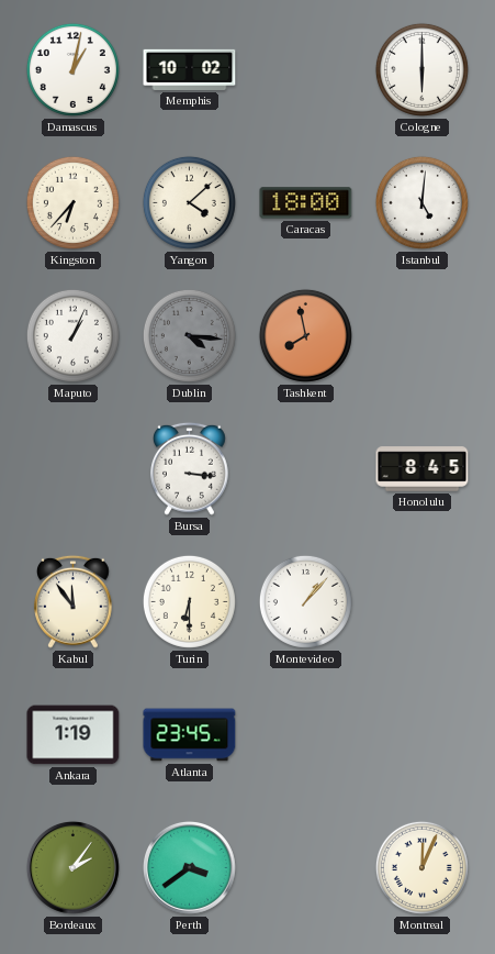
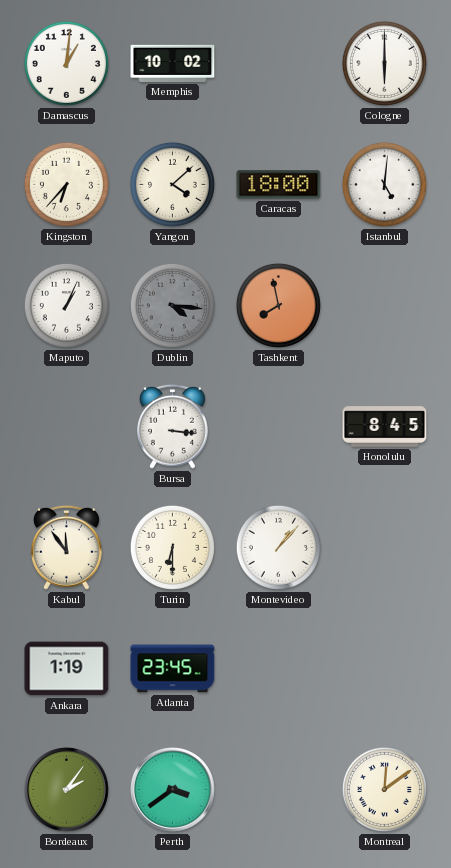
Damascus: 1:02 -> 1:01
Montreal: 12:04 -> 12:09
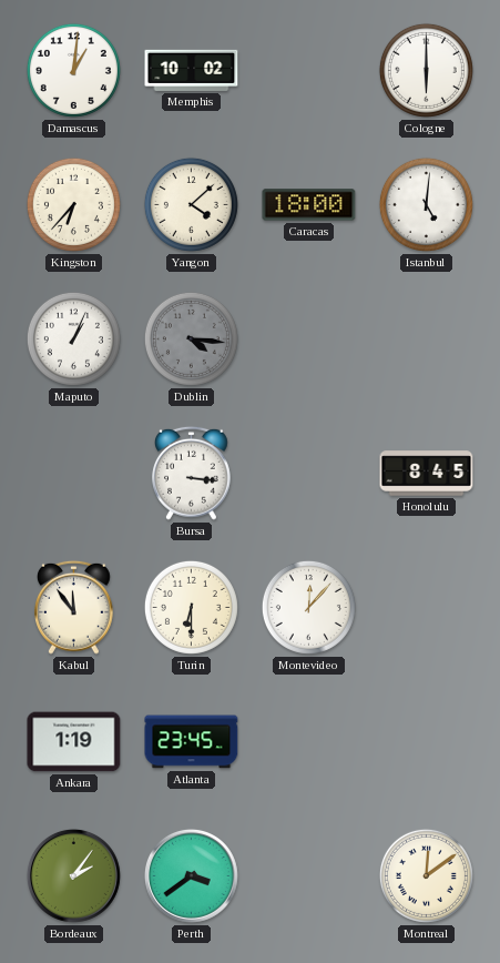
Tashkent: 7:58 -> none
Montevideo: 1:07 -> 12:07
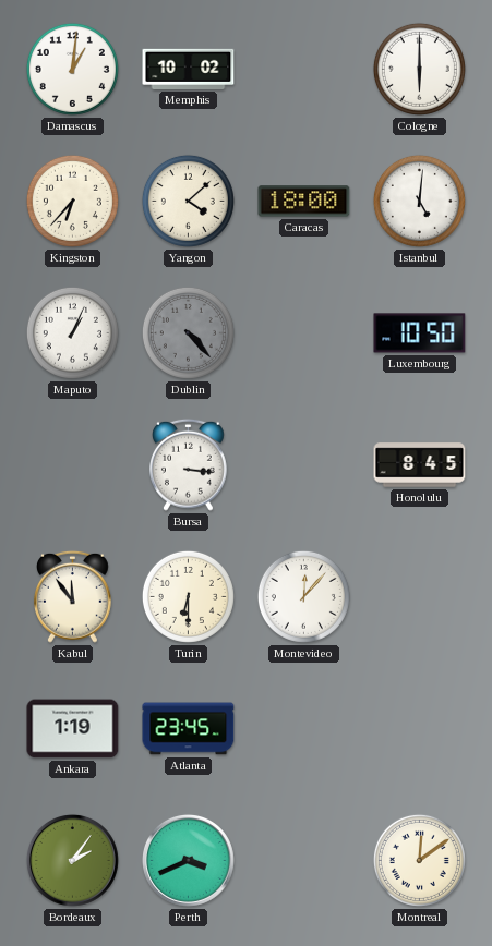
Dublin: 4:16 -> 4:23
Luxembourg: none -> 10:50
Perth: 3:39 -> 3:41
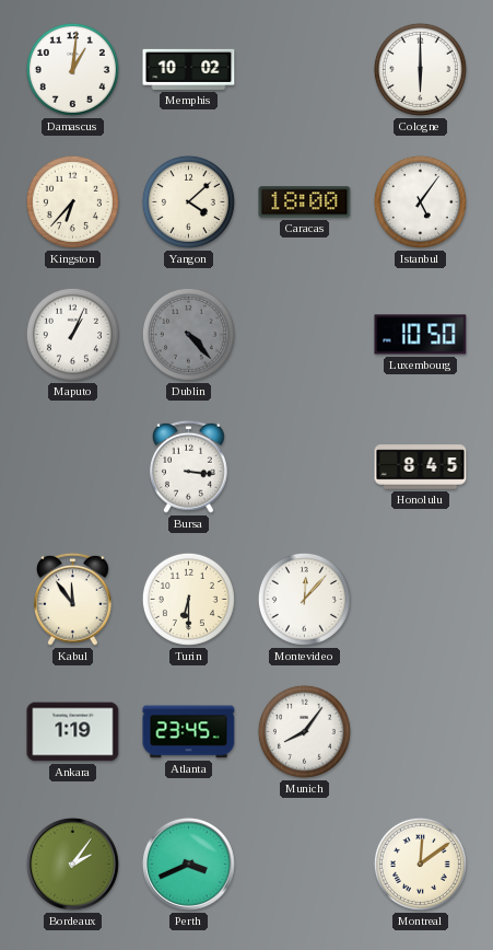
Istanbul: 5:01 -> 5:06
Munich: none -> 8:06
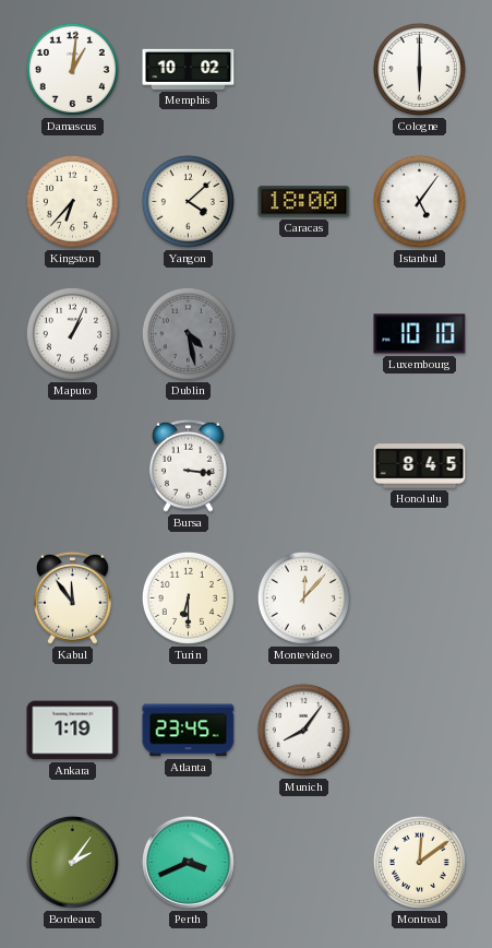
Dublin: 4:23 -> 4:28
Luxembourg: 10:50 -> 10:10
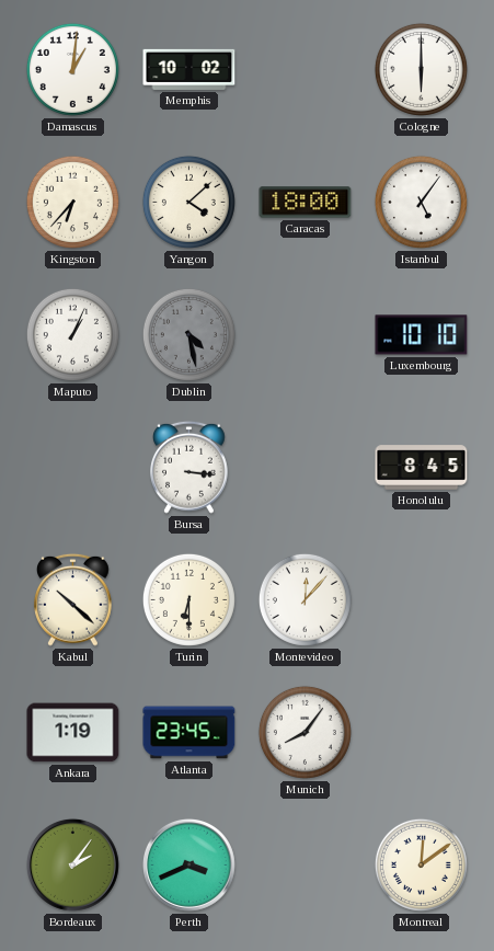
Kabul: 11:54 -> 10:22
